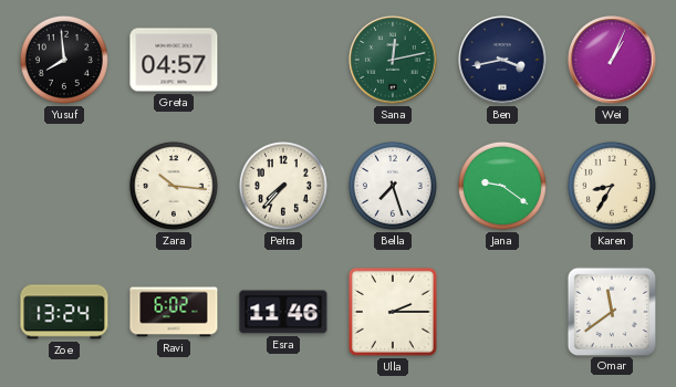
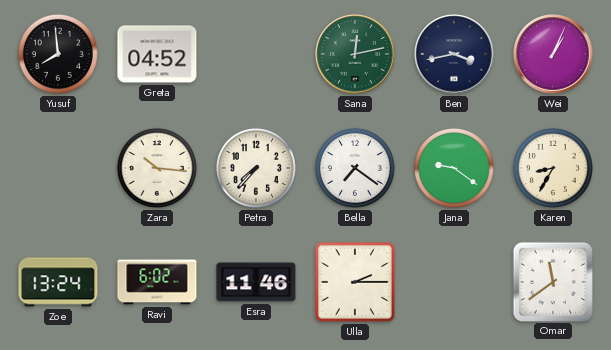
Greta: 04:57 -> 04:52
Bella: 7:27 -> 7:21
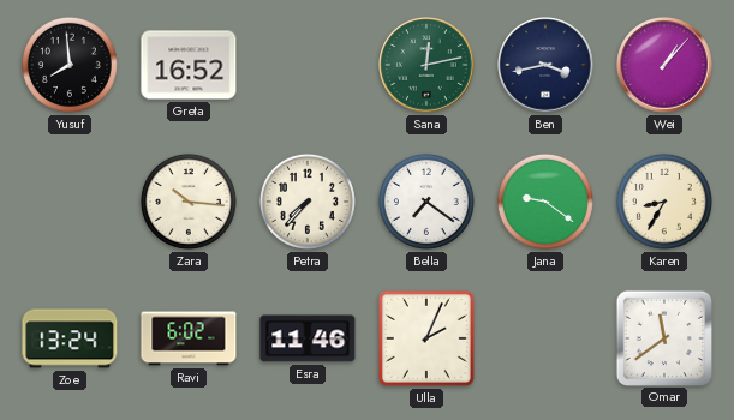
Greta: 04:52 -> 16:52
Wei: 1:04 -> 1:07
Ulla: 2:15 -> 2:04
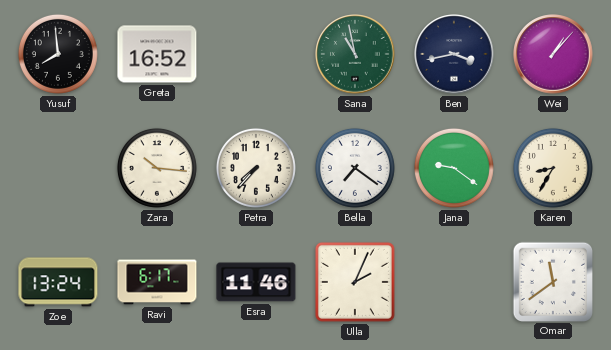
Sana: 12:13 -> 10:58
Ravi: 6:02 -> 6:17
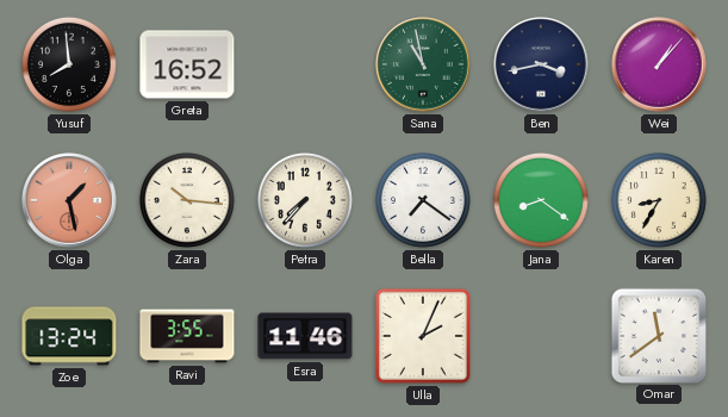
Olga: none -> 1:28
Jana: 9:21 -> 8:21
Ravi: 6:17 -> 3:55
